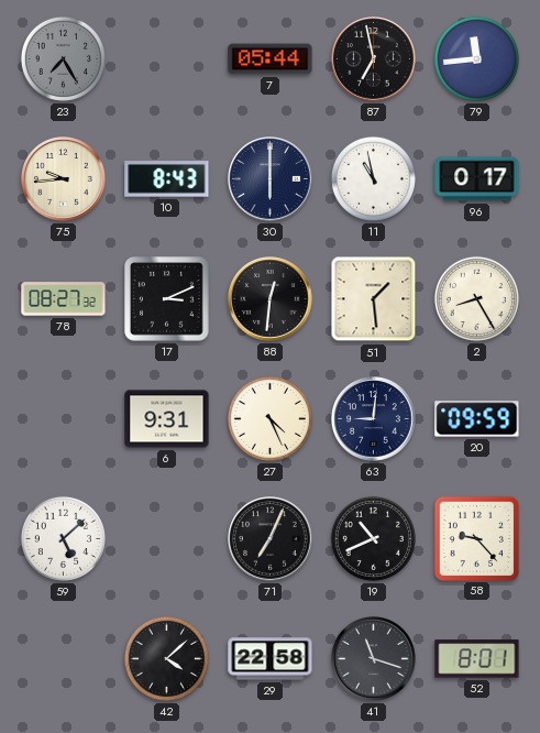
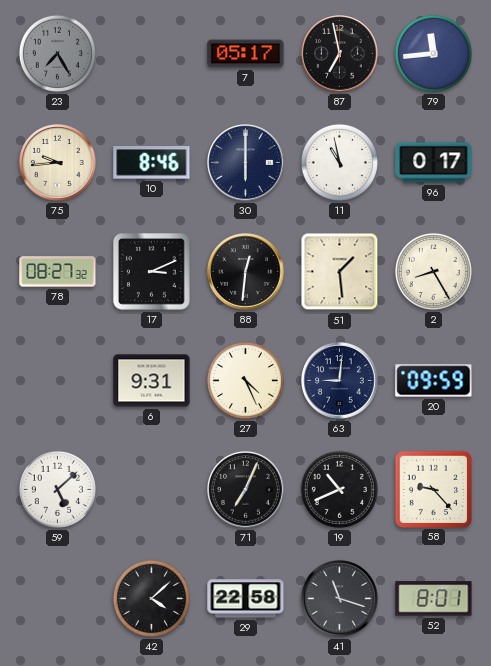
7: 05:44 -> 05:17
10: 8:43 -> 8:46
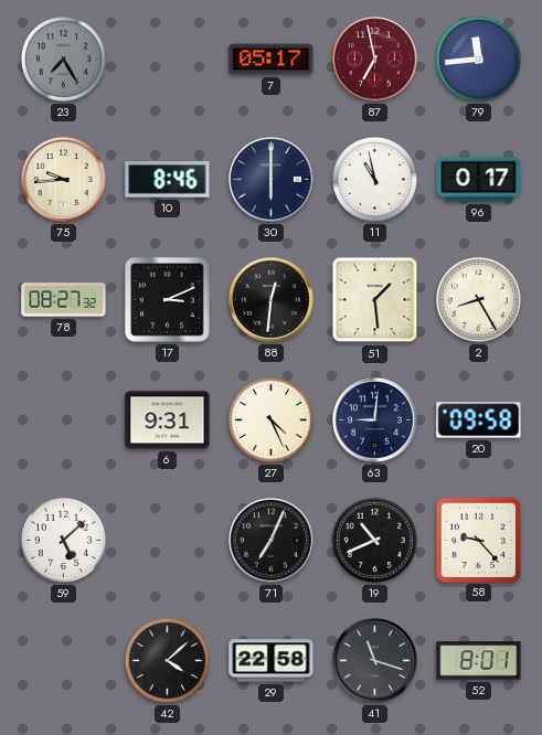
87 dial: black -> burgundy
20: 09:59 -> 09:58
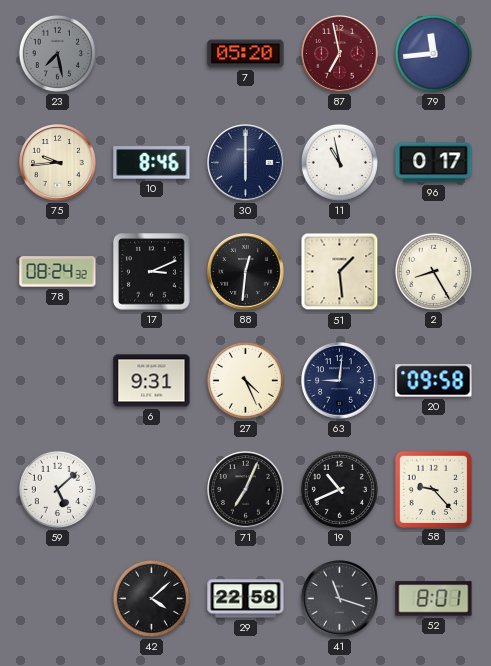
23: 7:25 -> 7:28
7: 05:17 -> 05:20
78: 08:27 -> 08:24
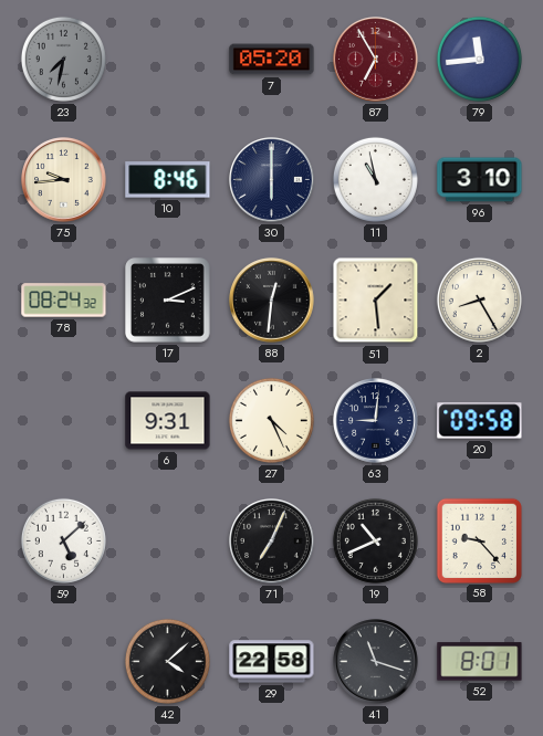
23: 7:28 -> 7:32
87: 6:58 -> 6:55
96: 0:17 -> 3:10
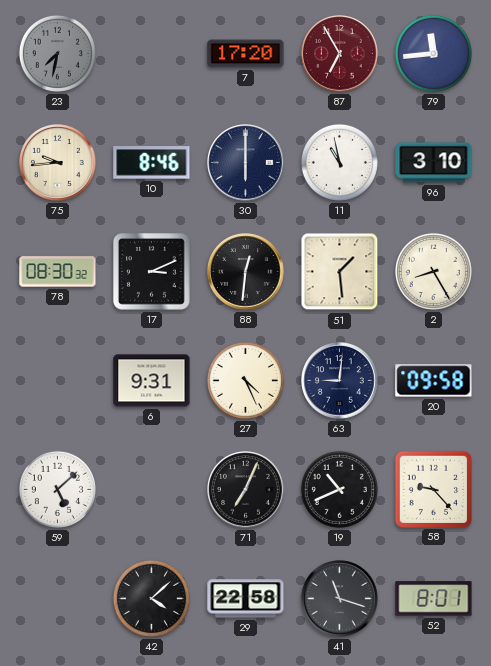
7: 05:20 -> 17:20
78: 08:24 -> 08:30
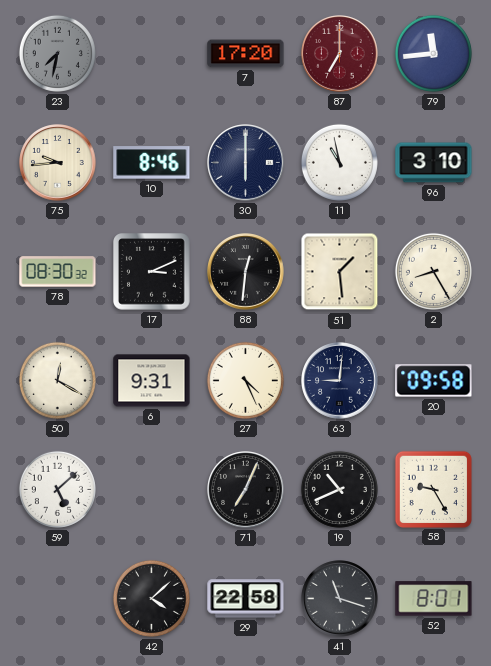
87: 6:55 -> 7:00
50: none -> 12:20
58: 9:23 -> 9:25
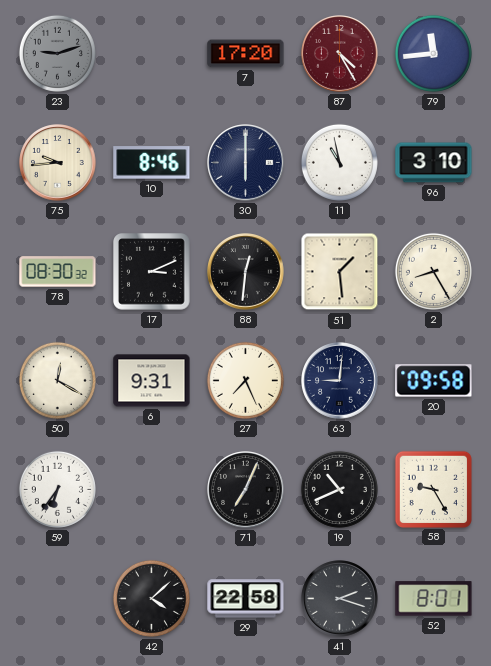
23: 7:32 -> 9:12
87: 7:00 -> 4:25
27: 4:26 -> 7:26
59: 5:08 -> 6:36
41: 11:18 -> 2:18
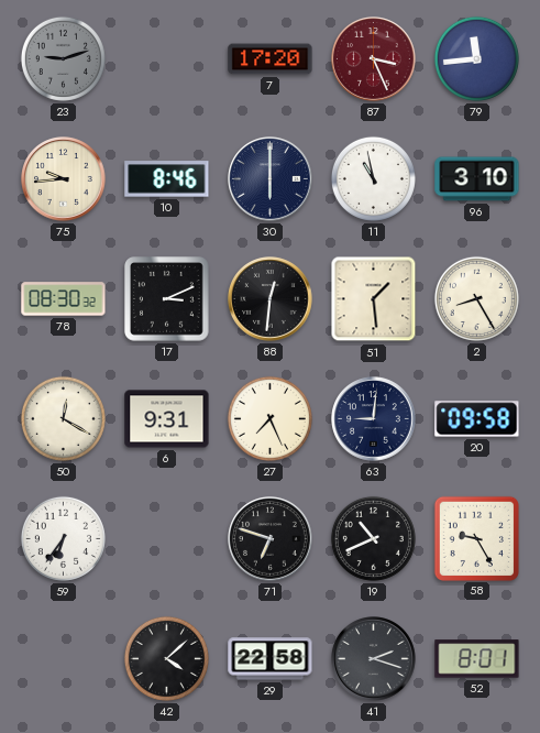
87: 4:25 -> 3:26
71: 7:04 -> 6:48
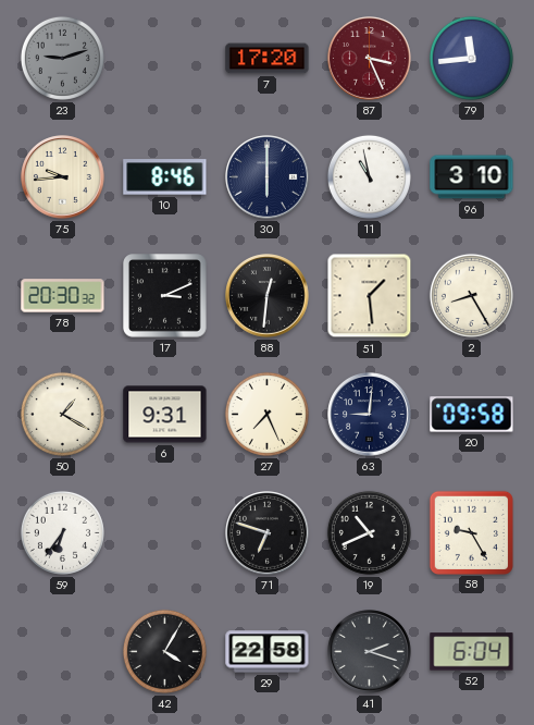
78: 08:30 -> 20:30
50: 12:20 -> 1:20
42: 4:08 -> 4:05
52: 8:01 -> 6:04
